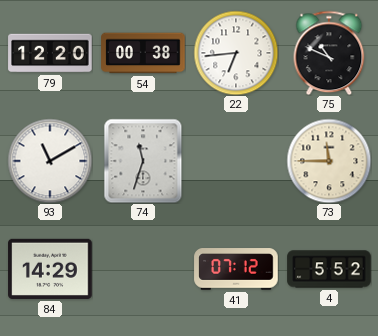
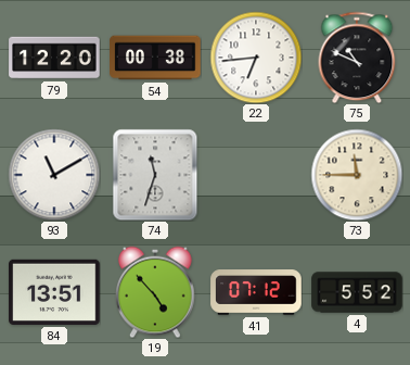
84: 14:29 -> 13:51
19: none -> 4:53
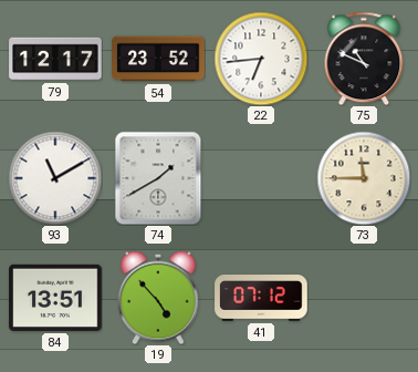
79: 12:20 -> 12:17
54: 00:38 -> 23:52
74: 11:33 -> 1:40
4: 5:52 -> none
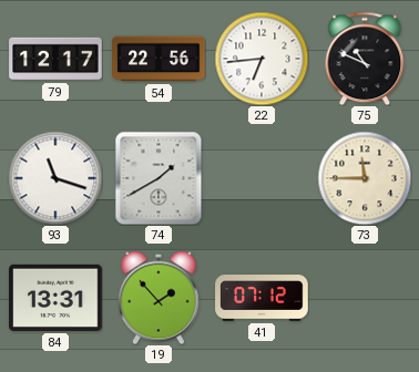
54: 23:52 -> 22:56
93: 11:10 -> 11:18
84: 13:51 -> 13:31
19: 4:53 -> 1:53
